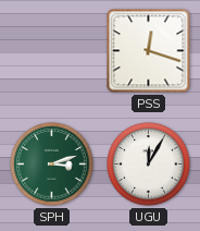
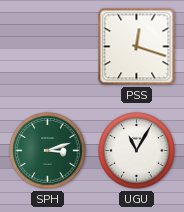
UGU: 12:05 -> 11:05
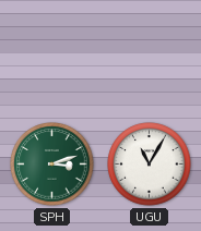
PSS: 12:18 -> none
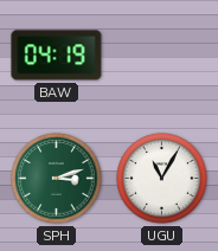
BAW: none -> 04:19
